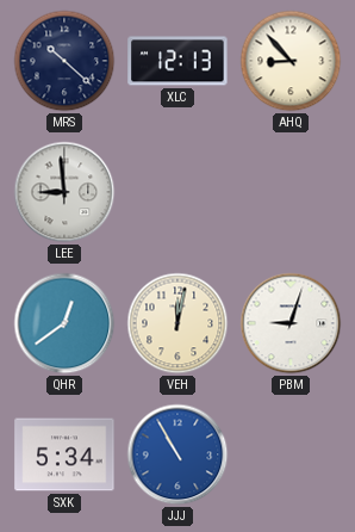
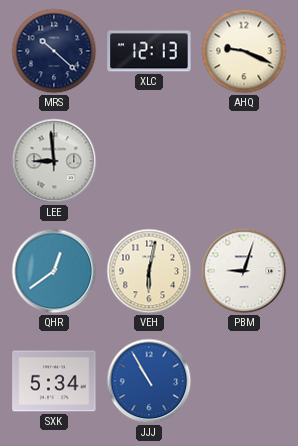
AHQ: 8:53 -> 9:19
VEH: 12:02 -> 6:02
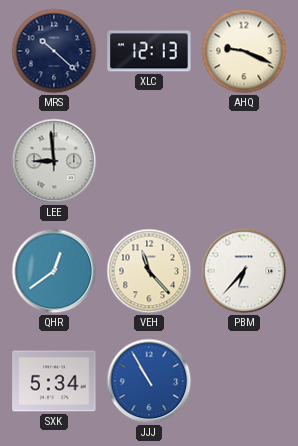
VEH: 6:02 -> 11:23
PBM: 9:03 -> 6:37
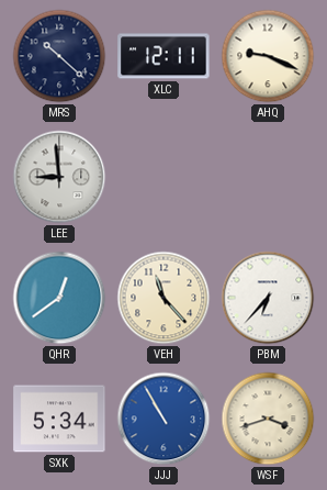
XLC: 12:13 -> 12:11
WSF: none -> 3:42
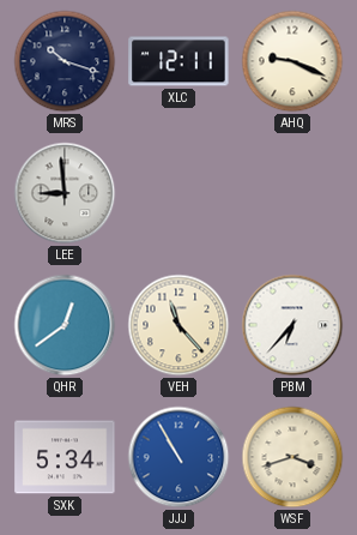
MRS: 10:22 -> 10:18
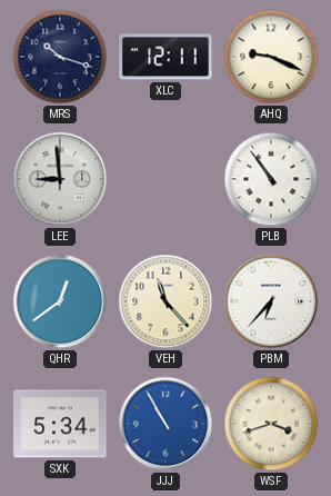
PLB: none -> 10:54
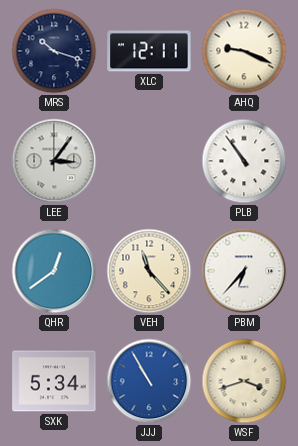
LEE: 8:59 -> 3:06
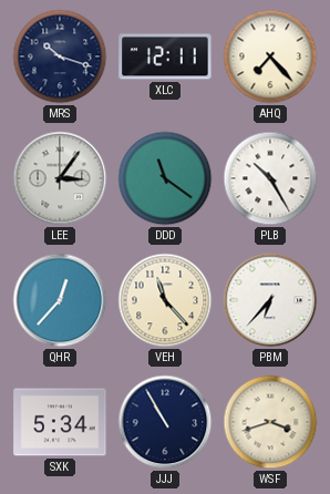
AHQ: 9:19 -> 7:23
DDD: none -> 11:21
PLB: 10:54 -> 10:25
QHR: 12:39 -> 12:37
JJJ dial: blue -> navy
